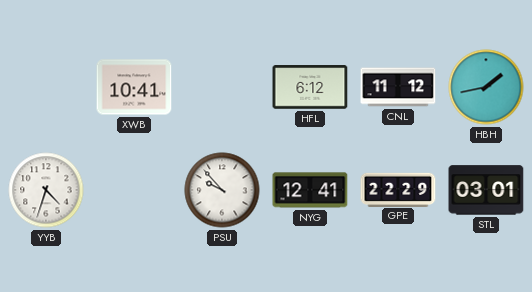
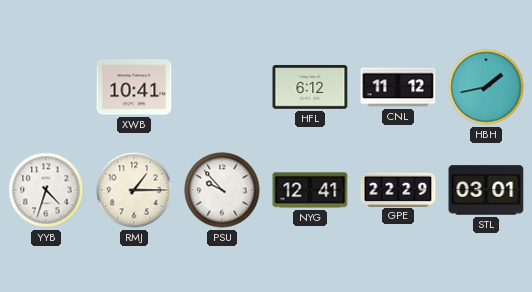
RMJ: none -> 1:15
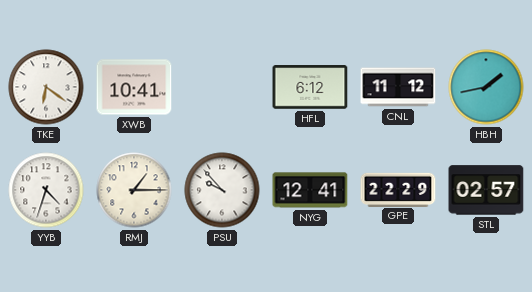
TKE: none -> 6:21
STL: 03:01 -> 02:57
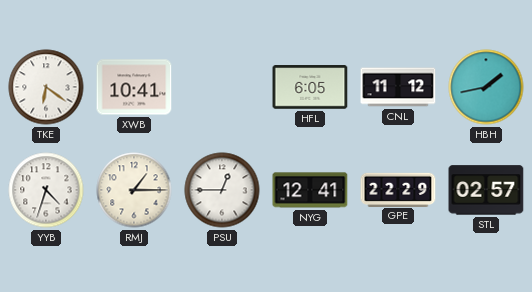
HFL: 6:12 -> 6:05
PSU: 9:53 -> 12:45
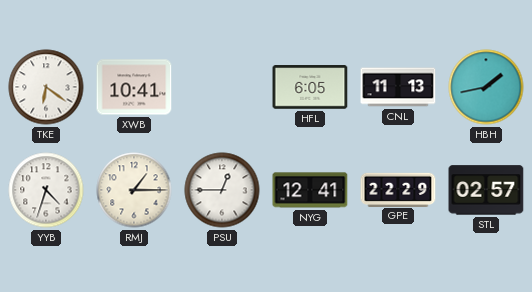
CNL: 11:12 -> 11:13
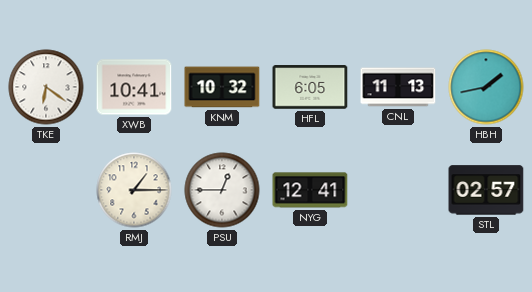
KNM: none -> 10:32
YYB: 4:33 -> none
GPE: 22:29 -> none
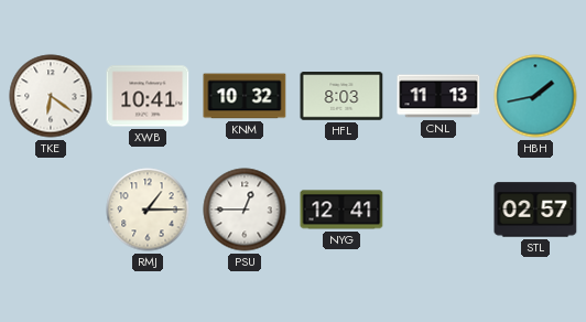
HFL: 6:05 -> 8:03
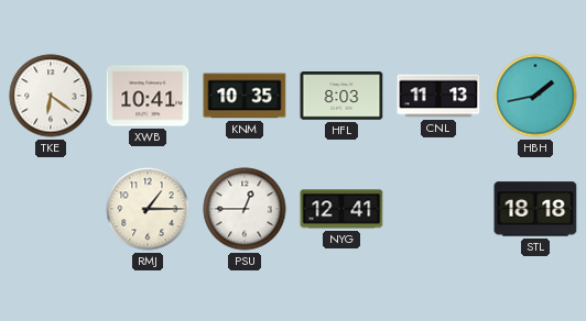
KNM: 10:32 -> 10:35
STL: 02:57 -> 18:18
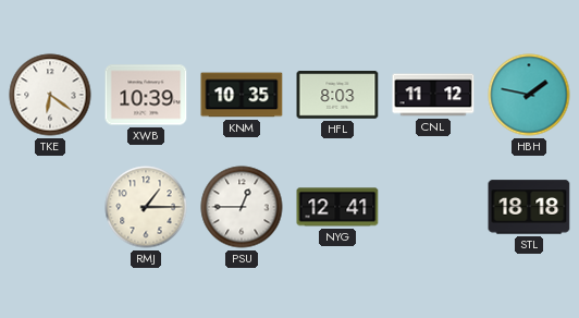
XWB: 10:41 -> 10:39
CNL: 11:13 -> 11:12
HBH: 1:43 -> 1:47
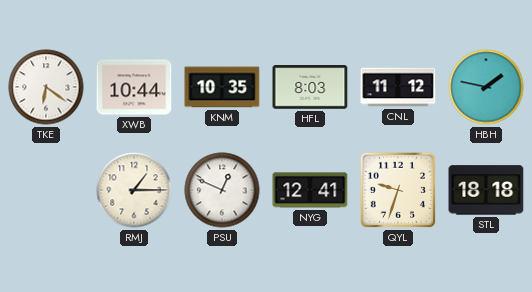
XWB: 10:39 -> 10:44
PSU: 12:45 -> 12:49
QYL: none -> 9:33
